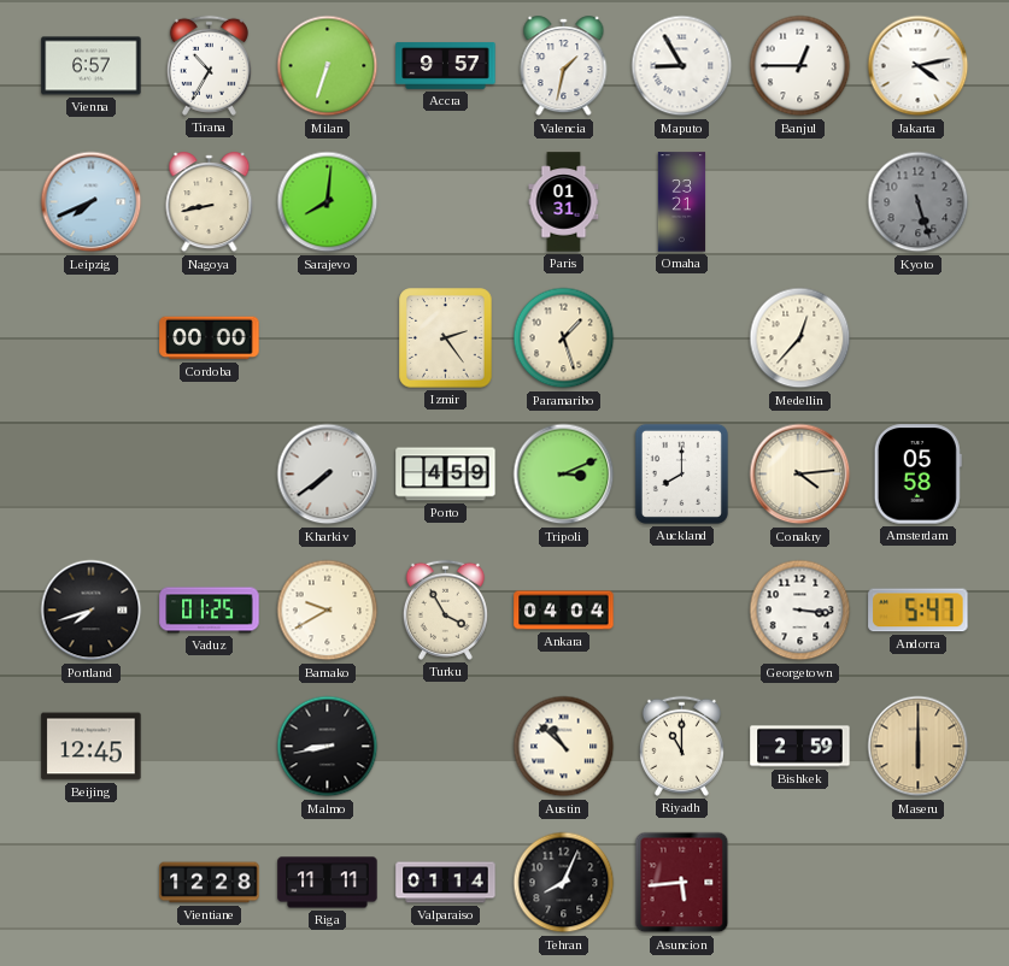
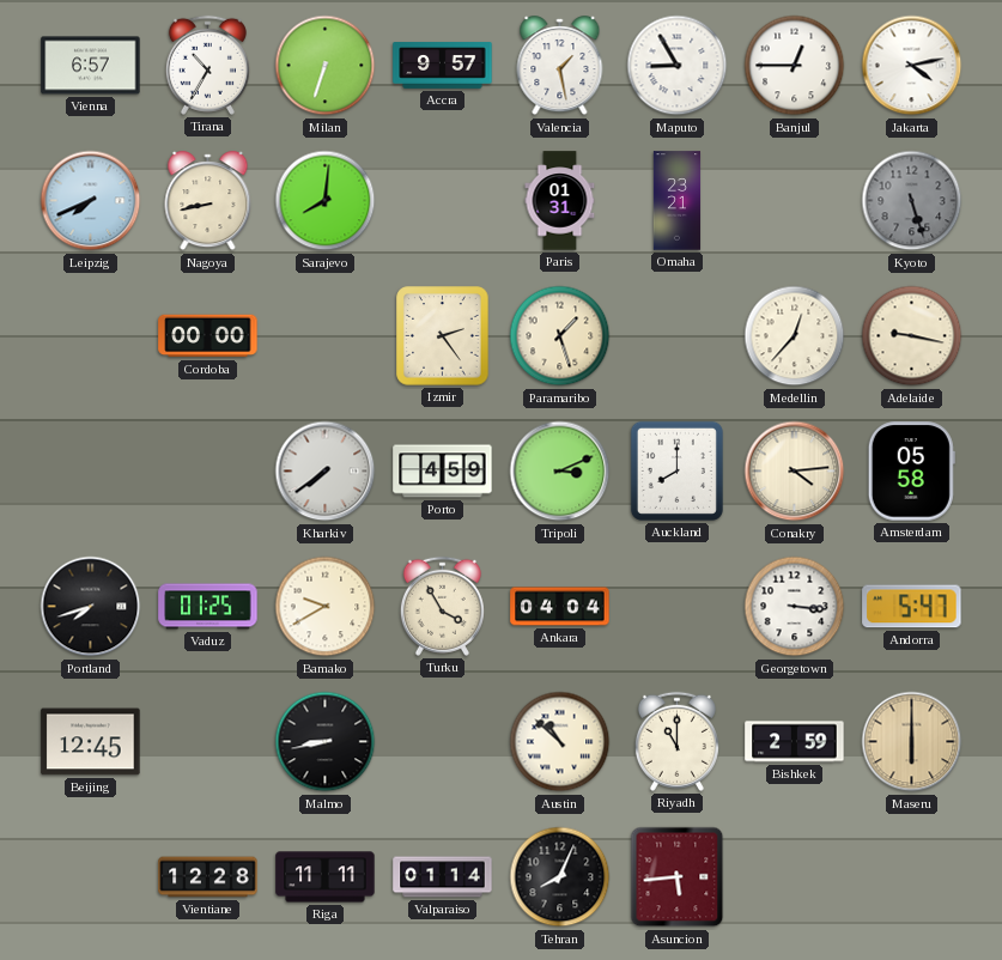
Valencia: 1:32 -> 1:28
Adelaide: none -> 9:17
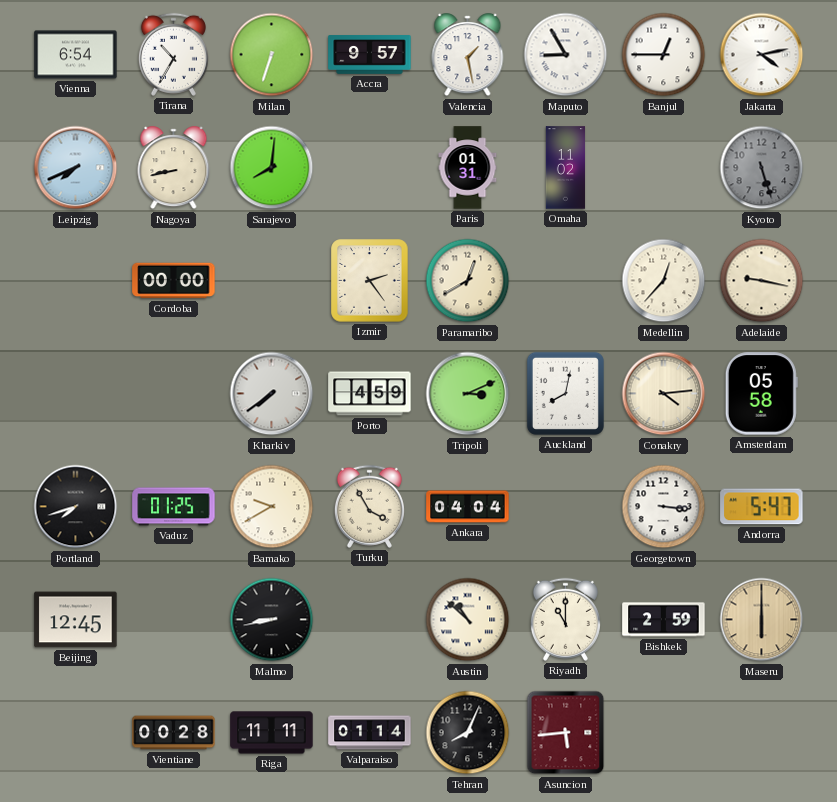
Vienna: 6:57 -> 6:54
Omaha: 23:21 -> 11:02
Paramaribo: 1:27 -> 12:40
Auckland: 8:00 -> 8:02
Vientiane: 12:28 -> 00:28
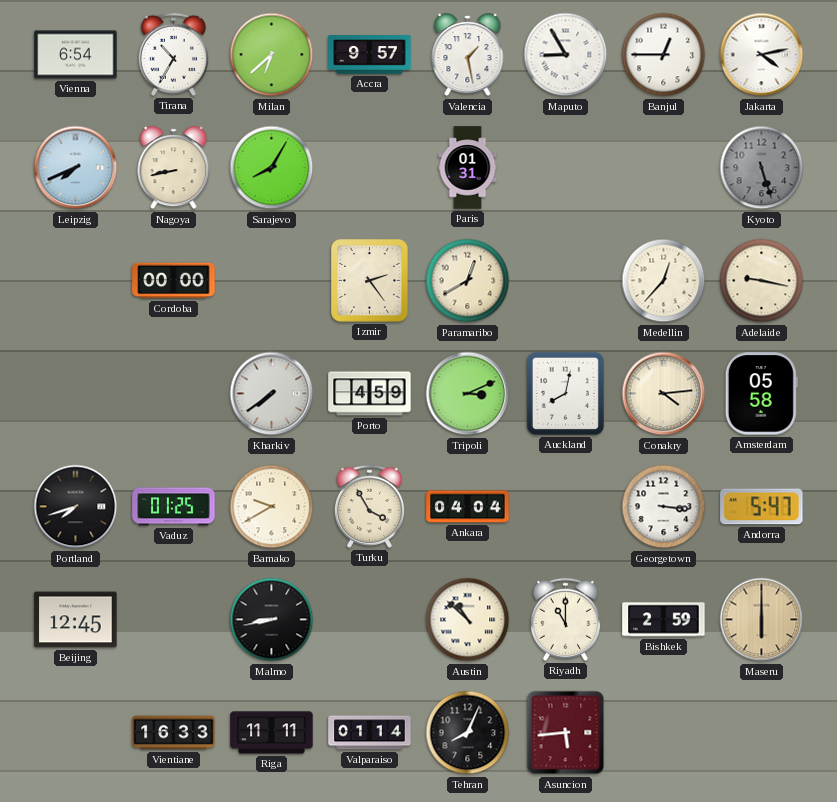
Milan: 6:33 -> 6:38
Sarajevo: 8:01 -> 8:05
Omaha: 11:02 -> none
Vientiane: 00:28 -> 16:33
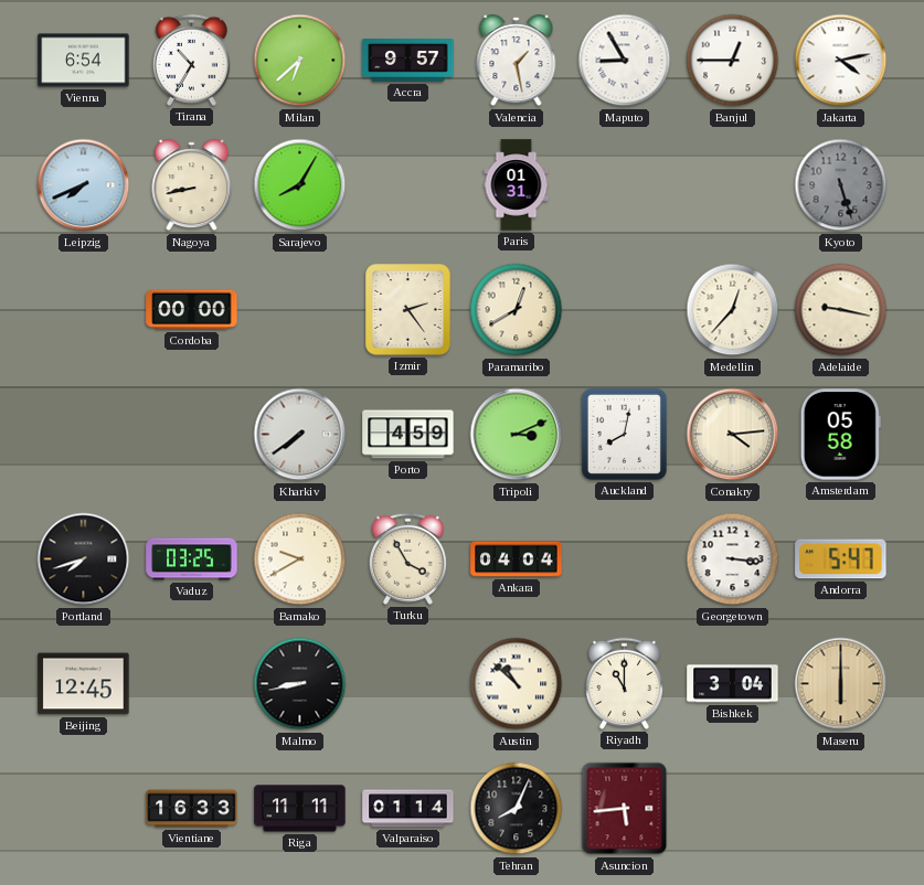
Vaduz: 01:25 -> 03:25
Bishkek: 2:59 -> 3:04
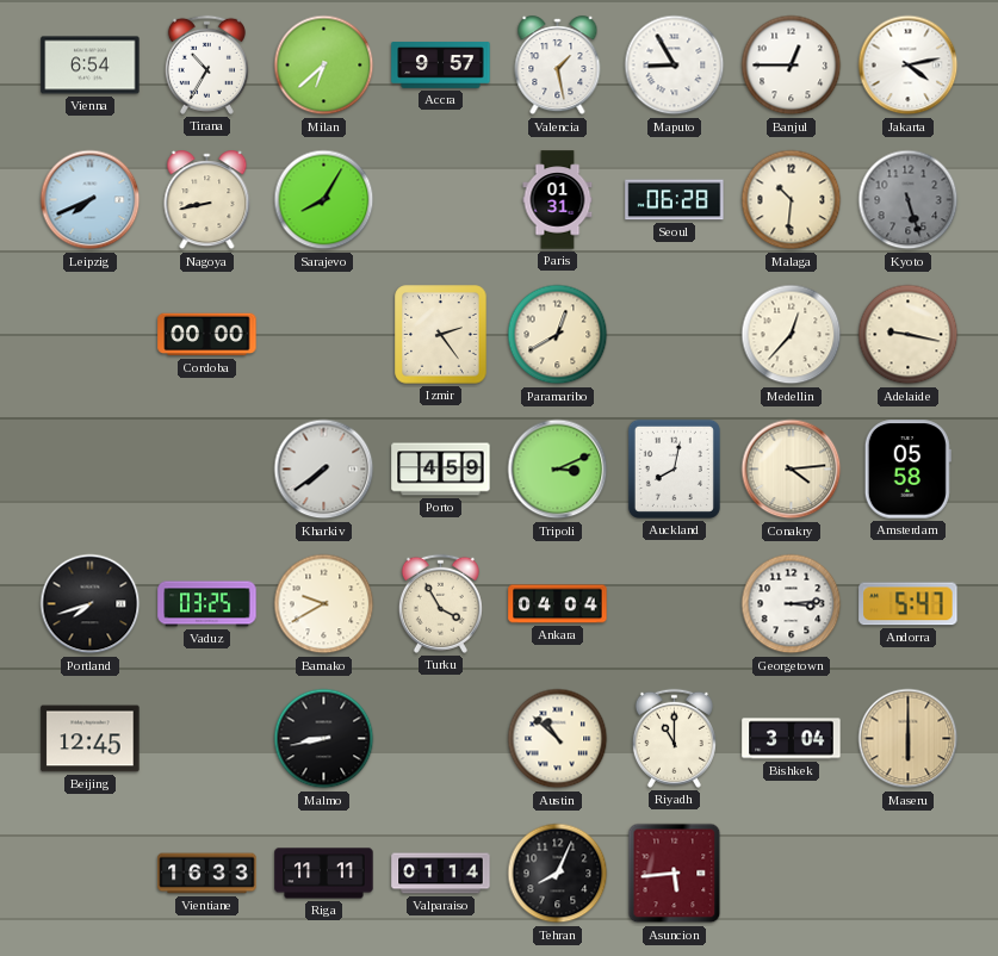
Seoul: none -> 06:28
Malaga: none -> 10:31
Georgetown: 3:16 -> 3:14
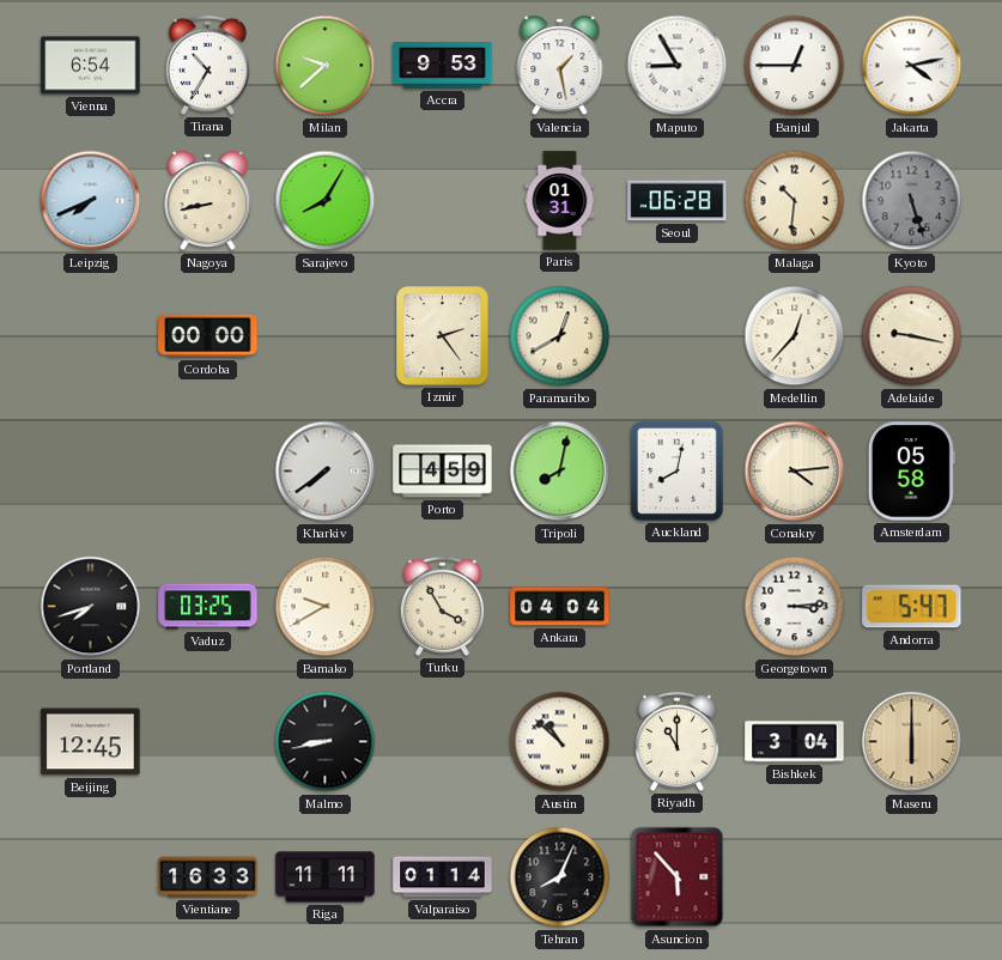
Milan: 6:38 -> 9:38
Accra: 9:57 -> 9:53
Tripoli: 3:11 -> 8:02
Asuncion: 5:44 -> 5:53
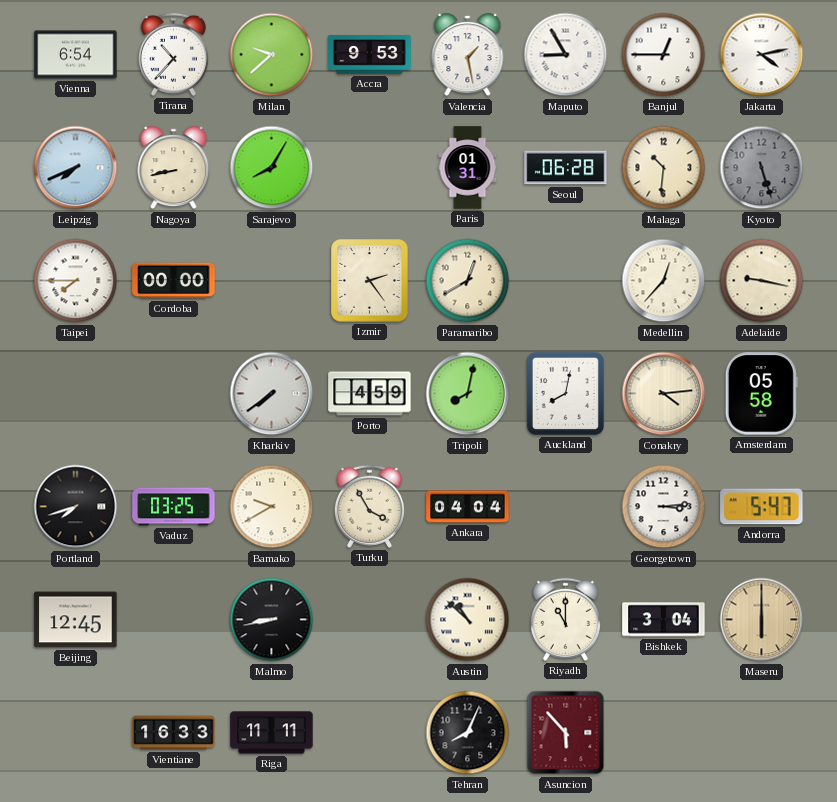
Tirana: 10:35 -> 10:37
Taipei: none -> 7:45
Valparaiso: 01:14 -> none
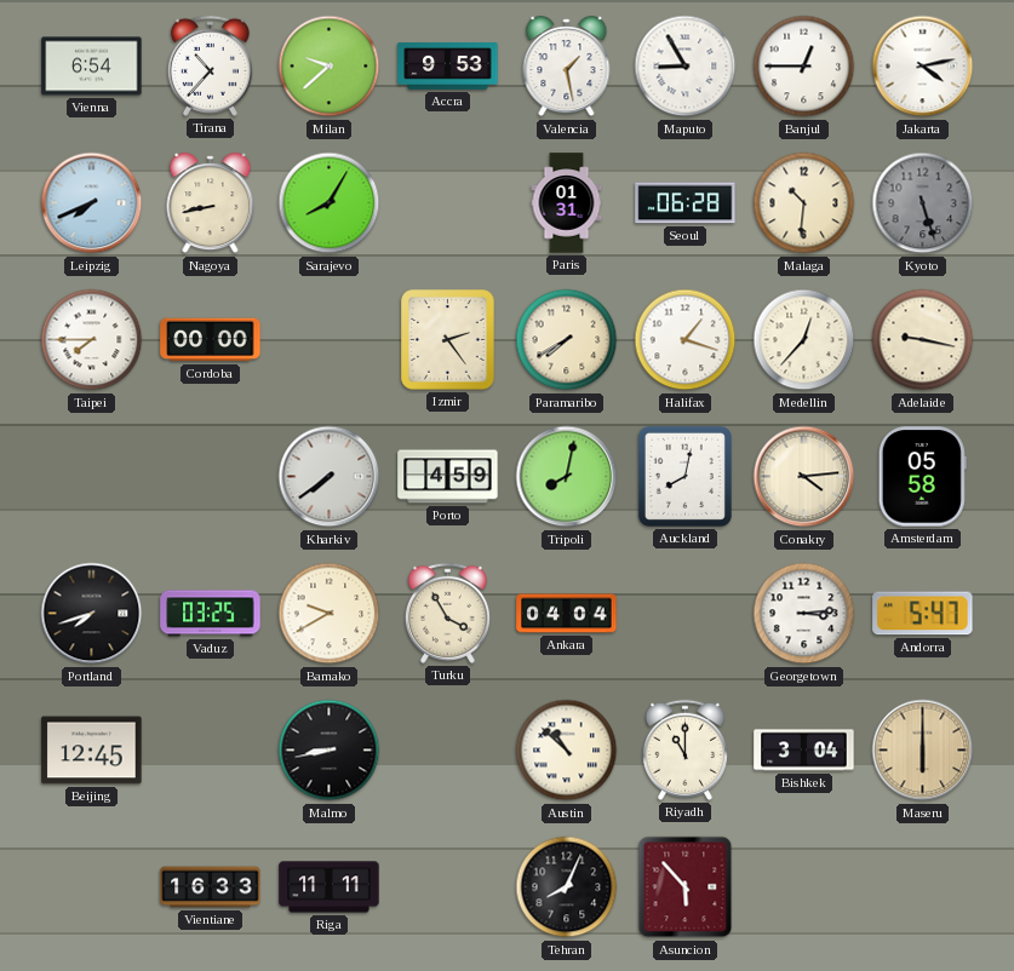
Paramaribo: 12:40 -> 7:40
Halifax: none -> 1:18
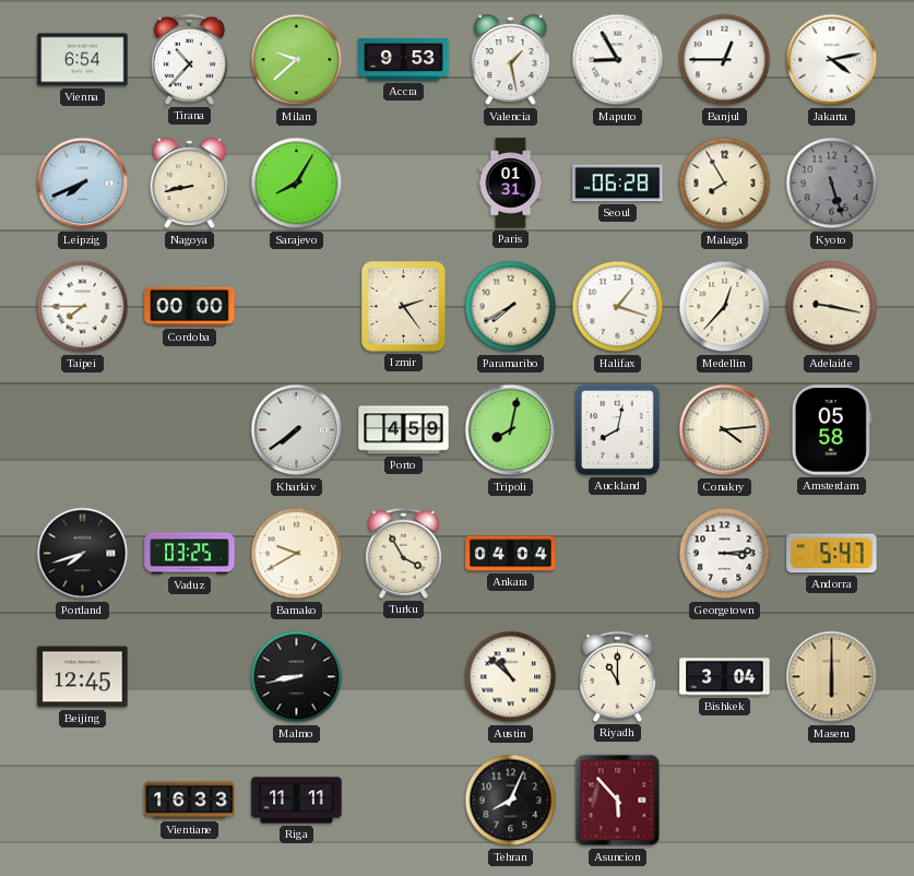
Malaga: 10:31 -> 7:55
